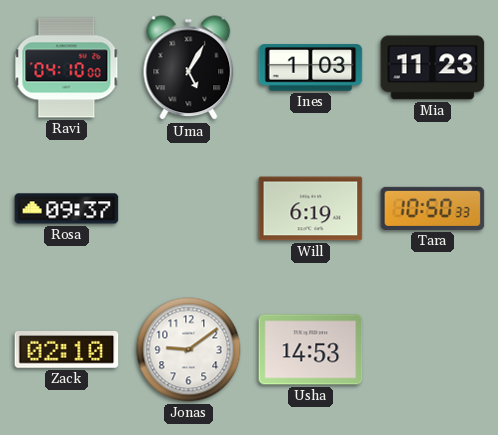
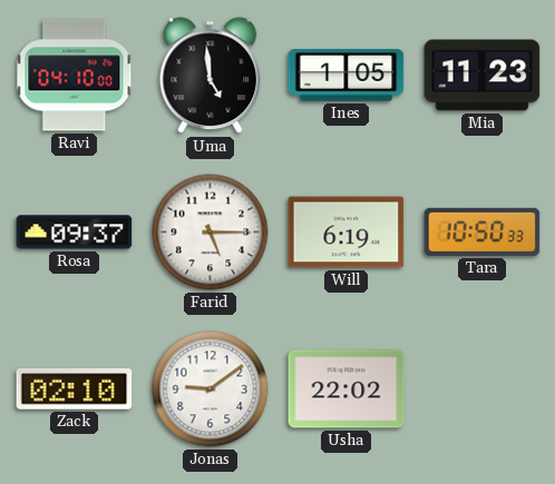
Uma: 5:05 -> 4:59
Ines: 1:03 -> 1:05
Farid: none -> 5:15
Usha: 14:53 -> 22:02
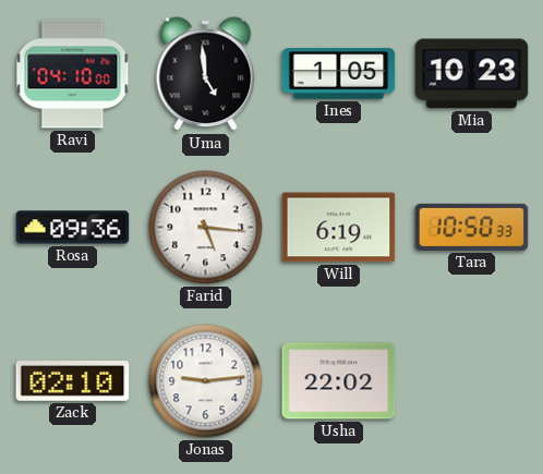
Mia: 11:23 -> 10:23
Rosa: 09:37 -> 09:36
Farid: 5:15 -> 5:16
Jonas: 9:09 -> 9:14
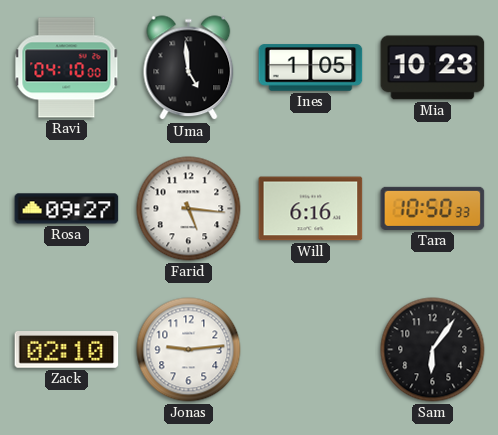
Rosa: 09:36 -> 09:27
Will: 6:19 -> 6:16
Usha: 22:02 -> none
Sam: none -> 6:06
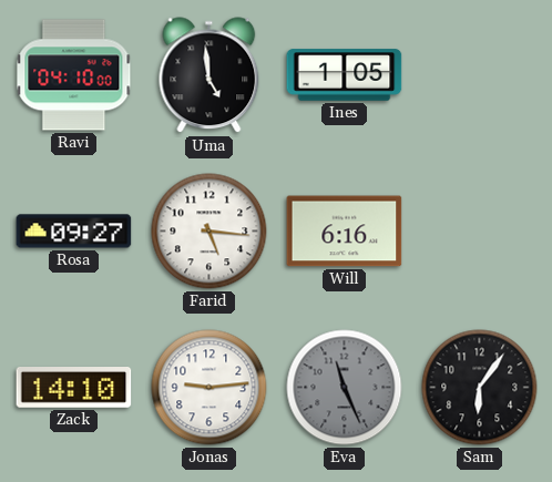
Mia: 10:23 -> none
Tara: 10:50 -> none
Zack: 02:10 -> 14:10
Eva: none -> 11:26
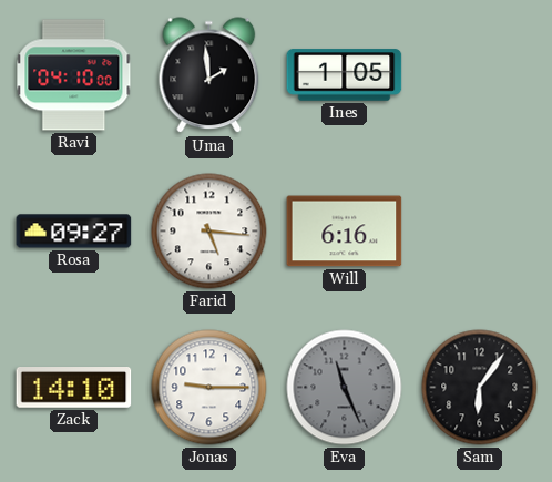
Uma: 4:59 -> 1:59
Jonas: 9:14 -> 9:15
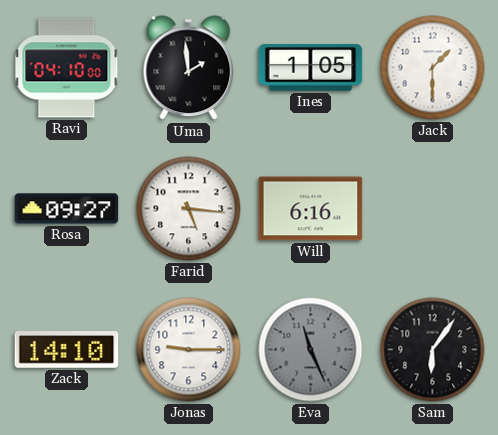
Jack: none -> 1:30
